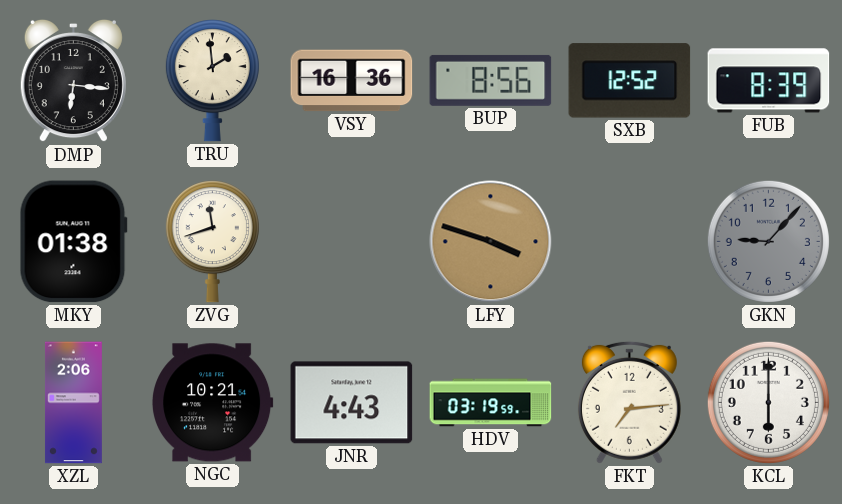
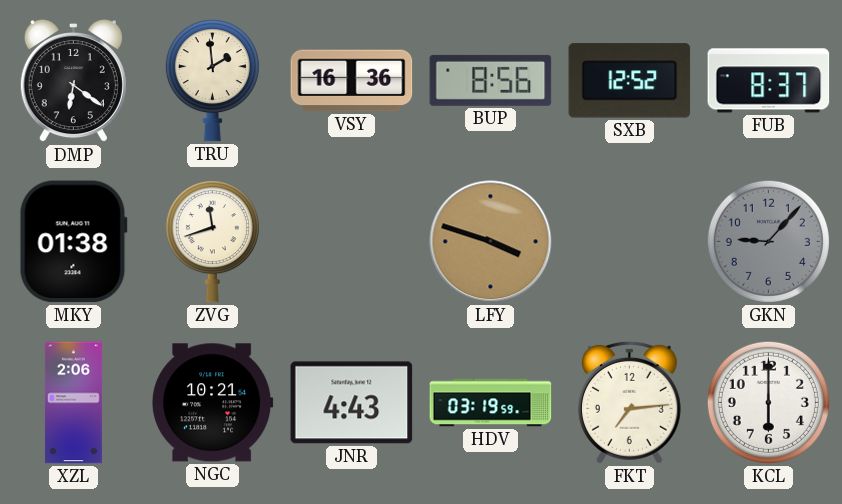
DMP: 6:16 -> 6:21
FUB: 8:39 -> 8:37
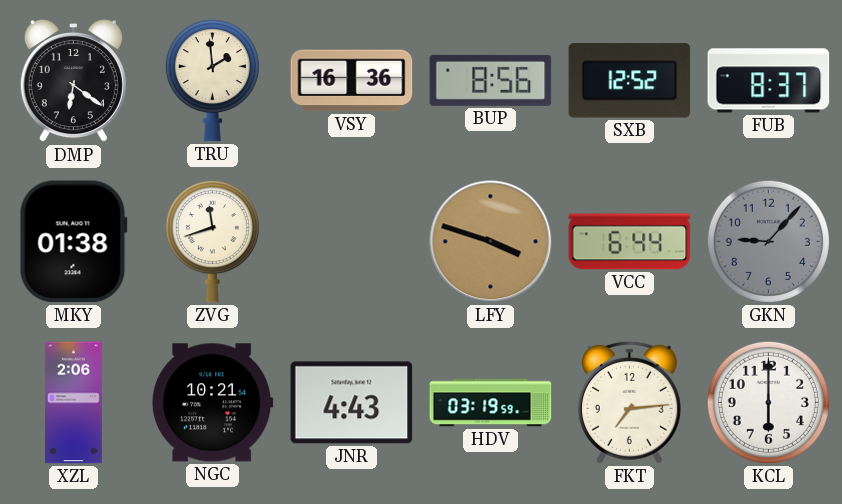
VCC: none -> 6:44
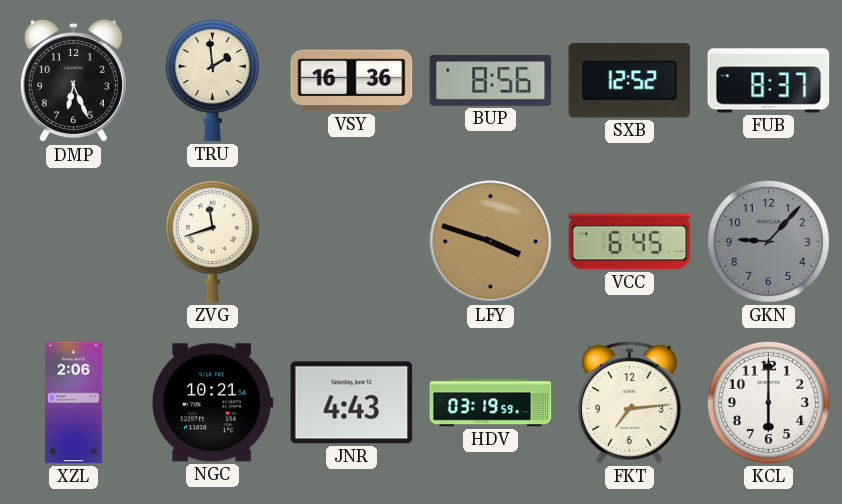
DMP: 6:21 -> 6:26
MKY: 01:38 -> none
VCC: 6:44 -> 6:45
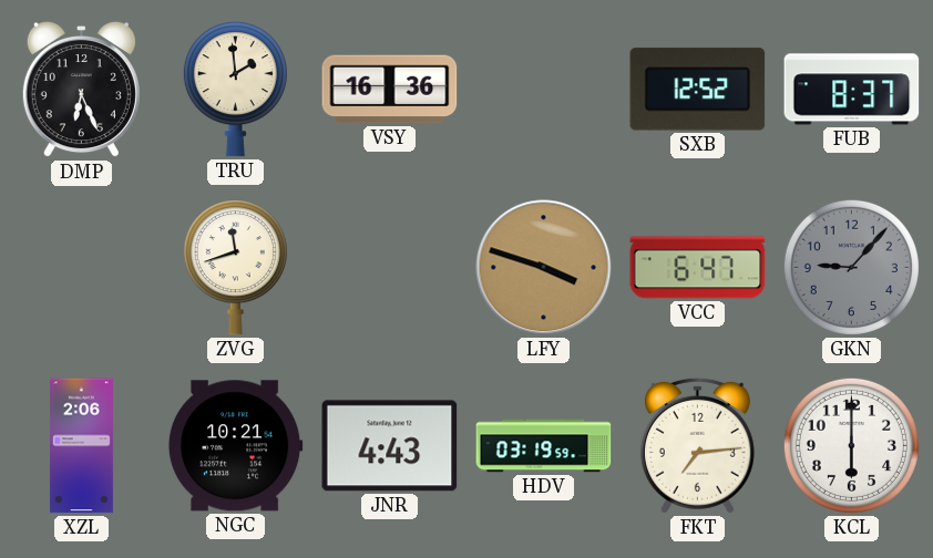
BUP: 8:56 -> none
VCC: 6:45 -> 6:47
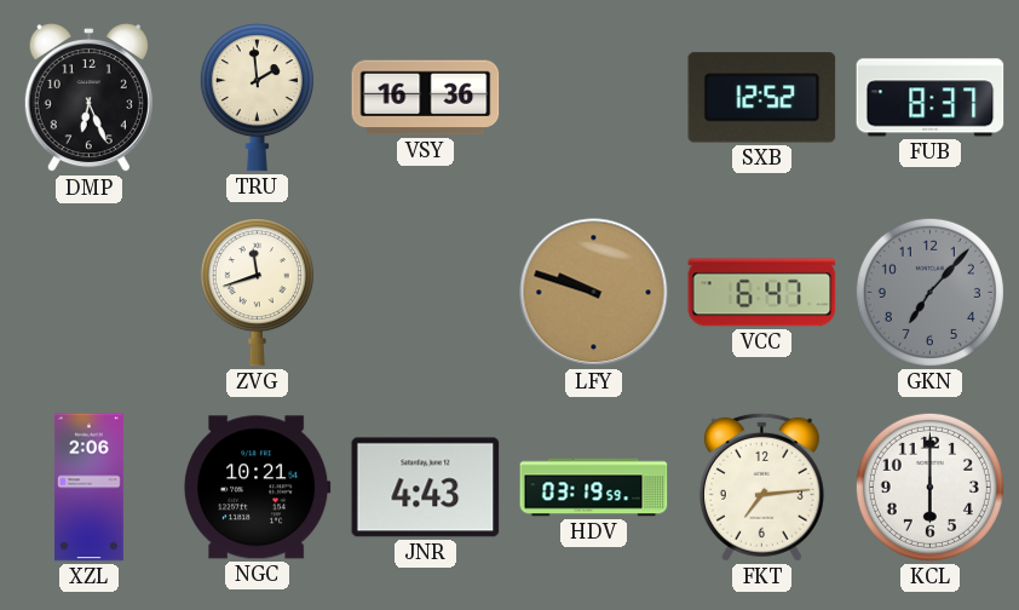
LFY: 3:48 -> 9:48
GKN: 9:07 -> 7:07
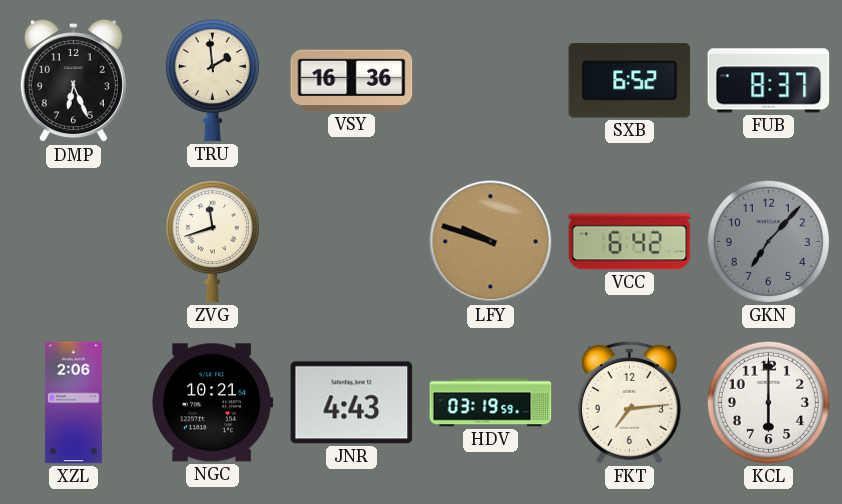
SXB: 12:52 -> 6:52
VCC: 6:47 -> 6:42
